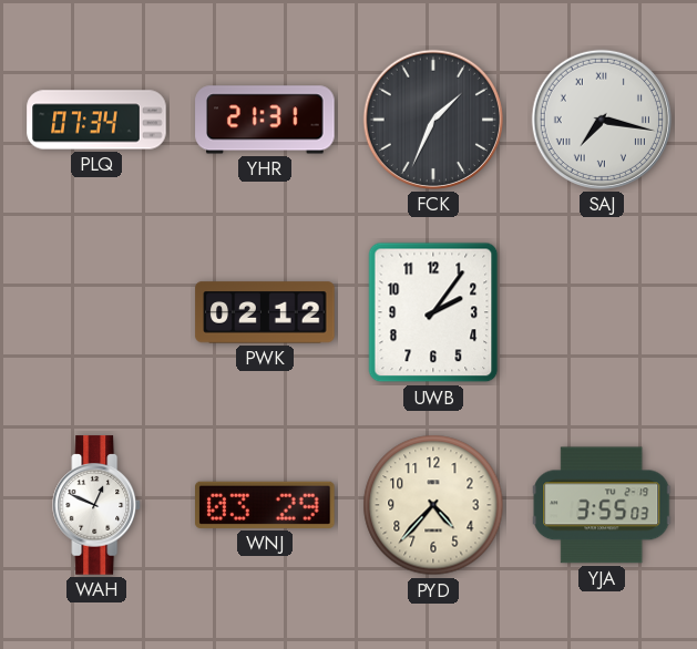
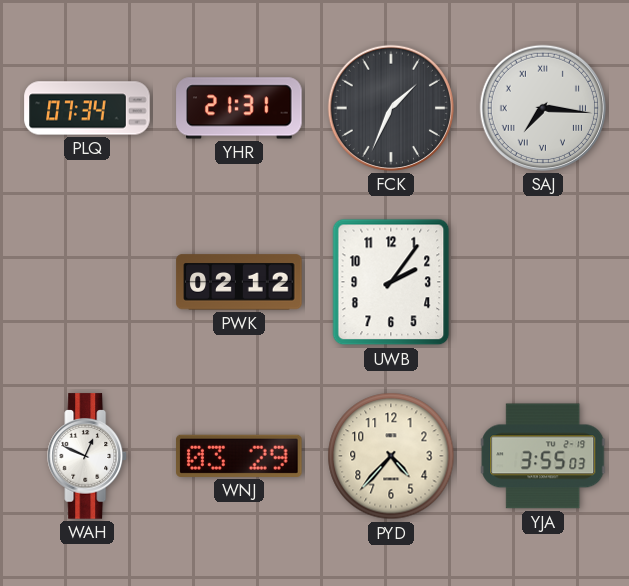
SAJ: 7:17 -> 7:16
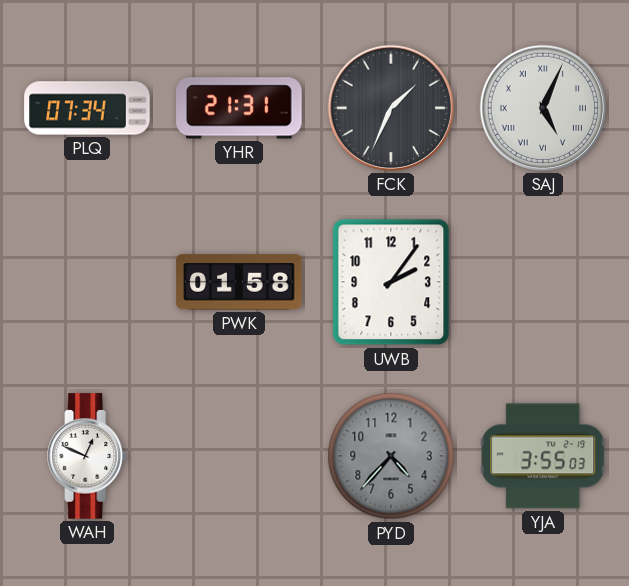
SAJ: 7:16 -> 5:04
PWK: 02:12 -> 01:58
WNJ: 03:29 -> none
PYD dial: cream -> grey
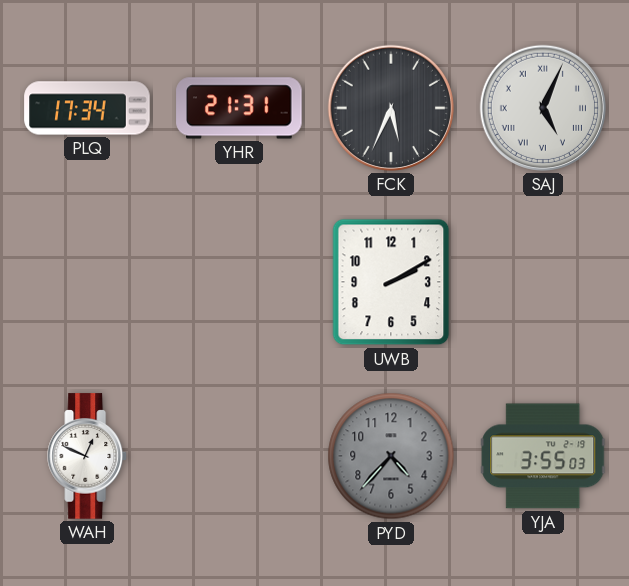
PLQ: 07:34 -> 17:34
FCK: 1:34 -> 5:34
PWK: 01:58 -> none
UWB: 2:06 -> 2:10
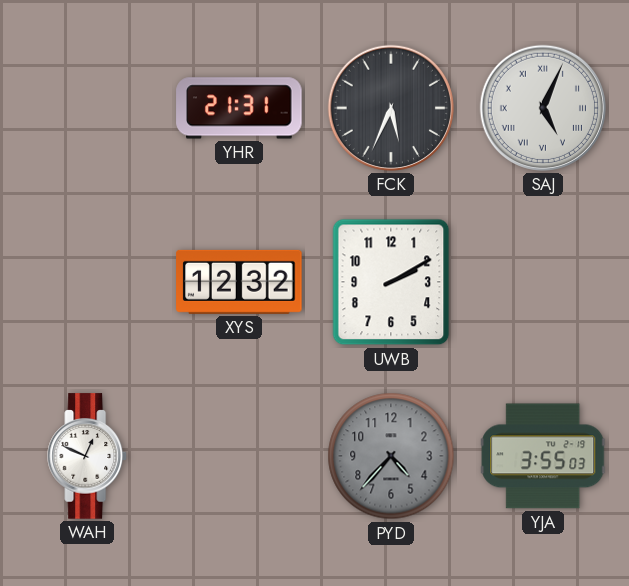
PLQ: 17:34 -> none
XYS: none -> 12:32
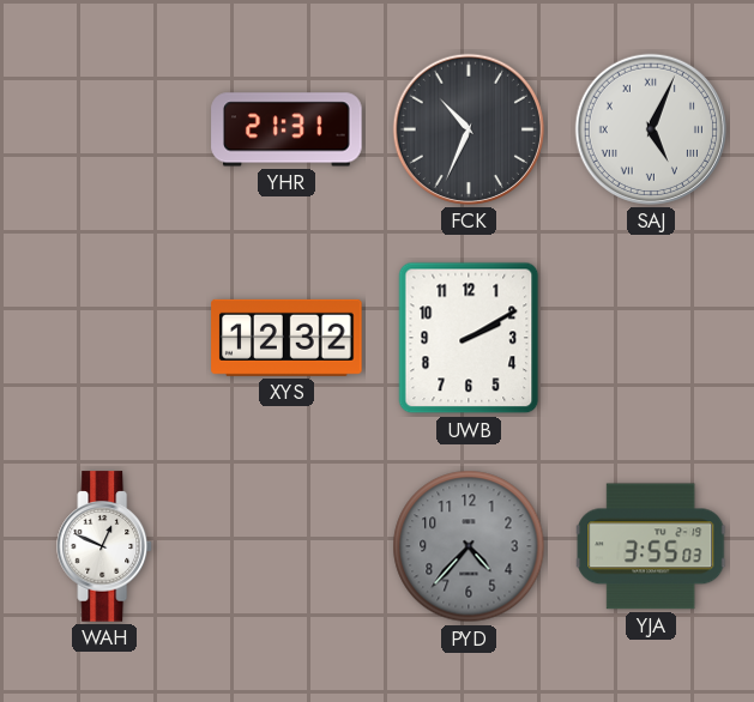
FCK: 5:34 -> 10:34
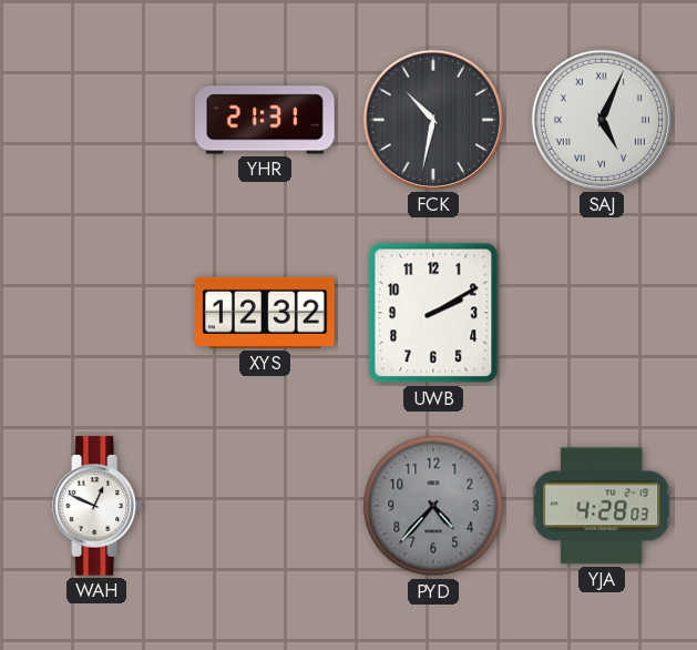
FCK: 10:34 -> 10:32
YJA: 3:55 -> 4:28
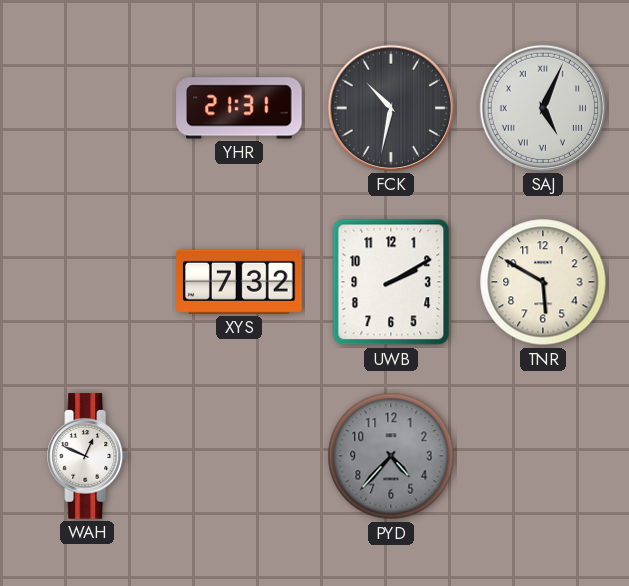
XYS: 12:32 -> 7:32
TNR: none -> 5:50
YJA: 4:28 -> none
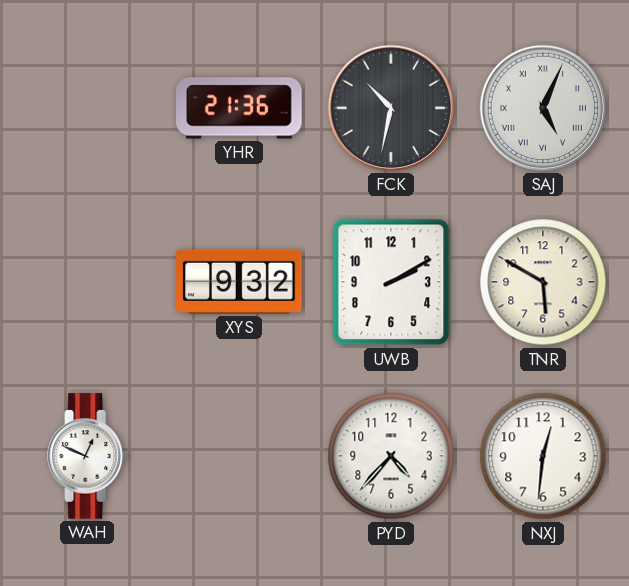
YHR: 21:31 -> 21:36
XYS: 7:32 -> 9:32
PYD dial: grey -> white
NXJ: none -> 12:31
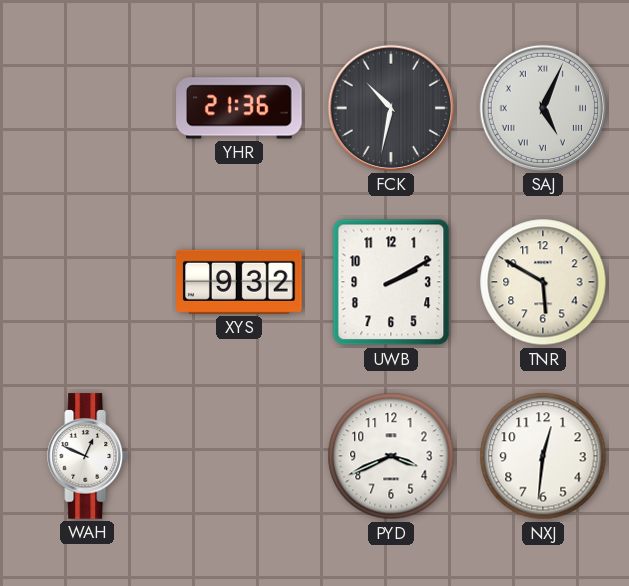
PYD: 4:37 -> 3:41
